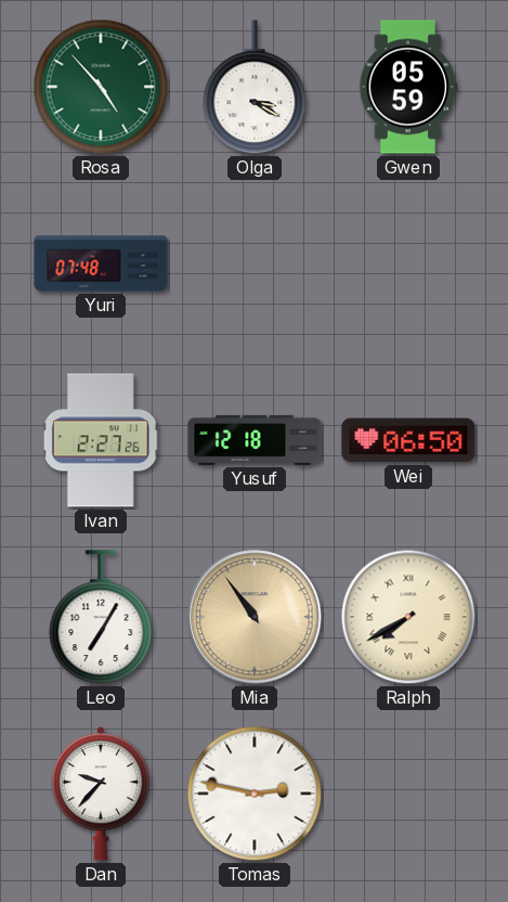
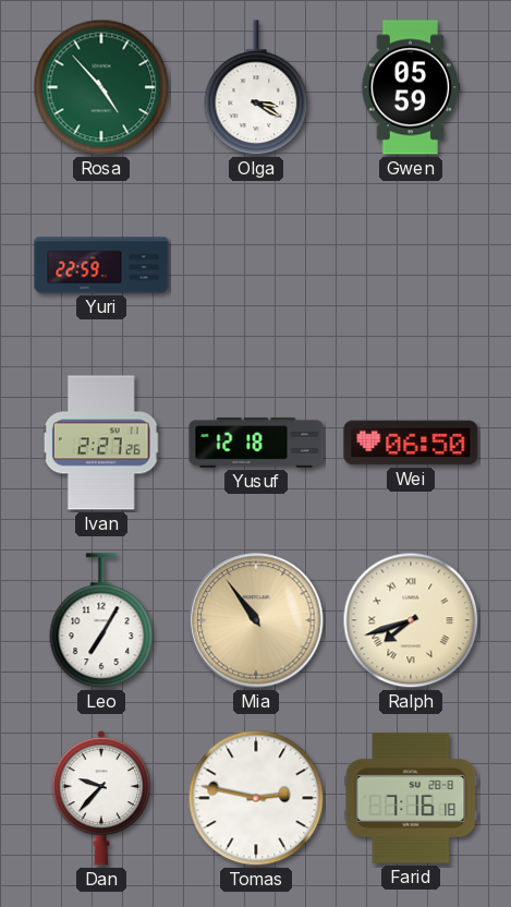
Yuri: 07:48 -> 22:59
Ralph: 7:40 -> 7:42
Farid: none -> 7:16
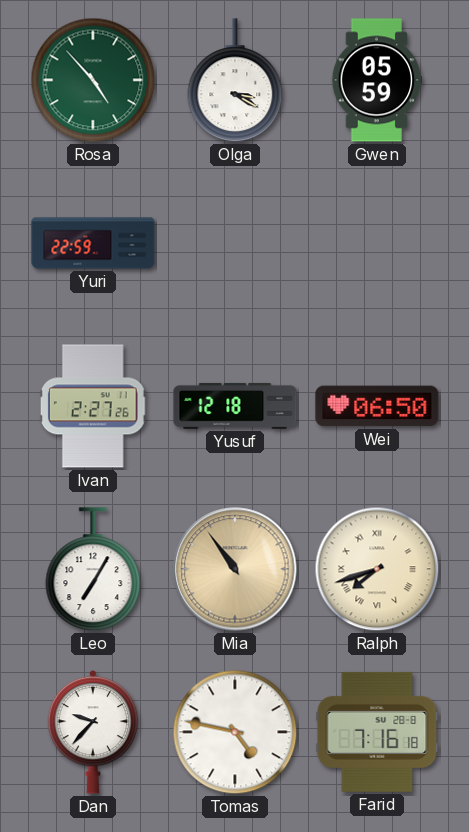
Tomas: 2:47 -> 4:47
